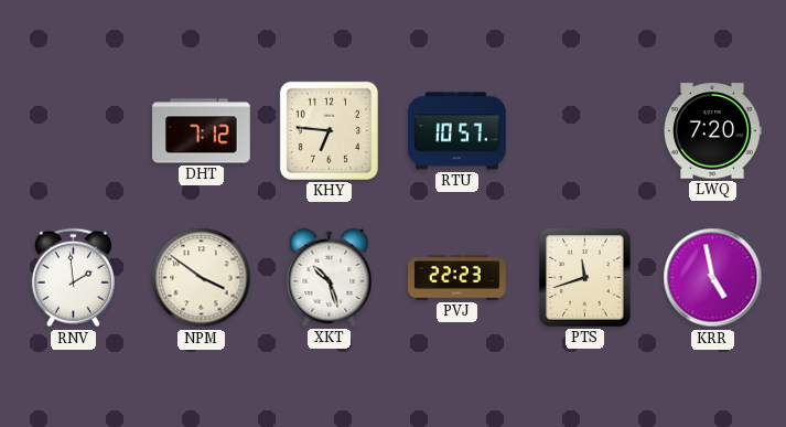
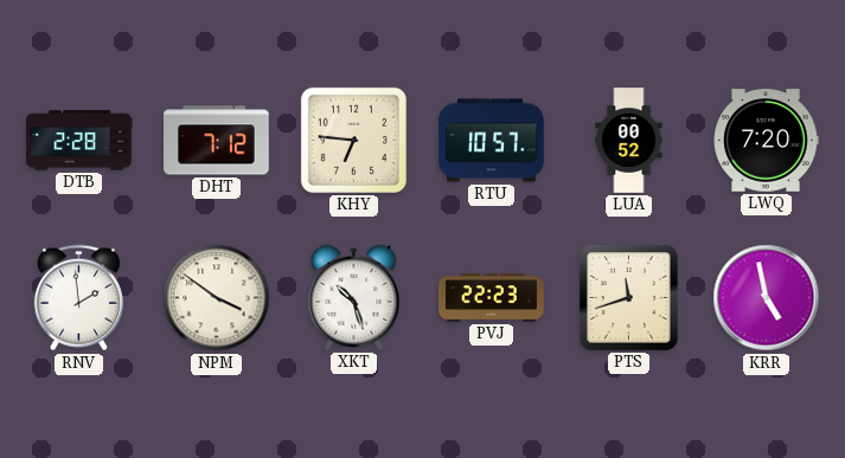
DTB: none -> 2:28
LUA: none -> 00:52
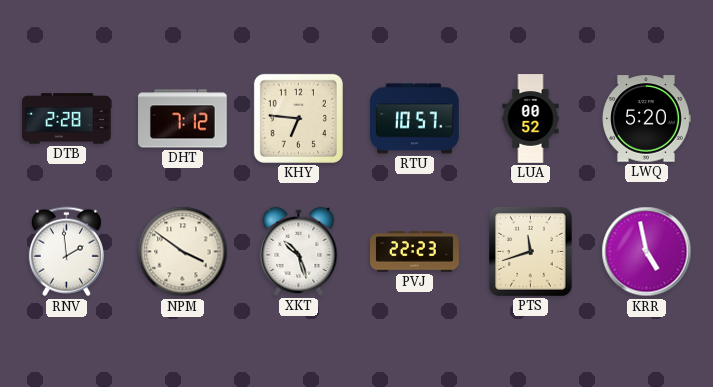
LWQ: 7:20 -> 5:20
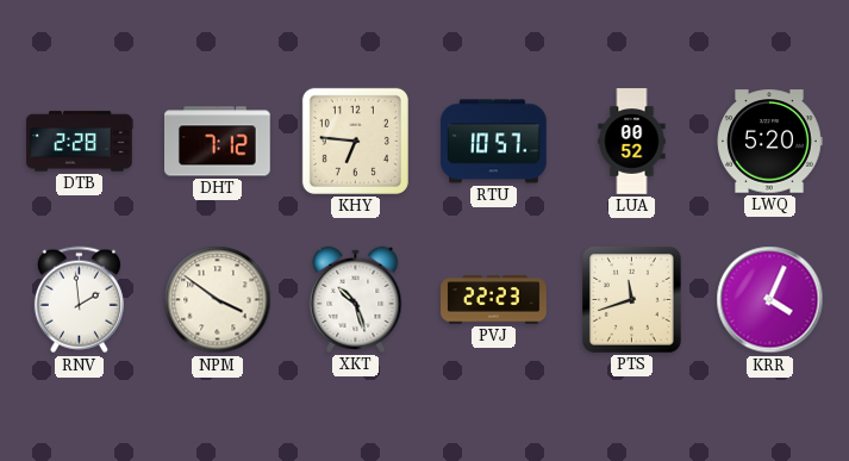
KRR: 4:58 -> 4:04
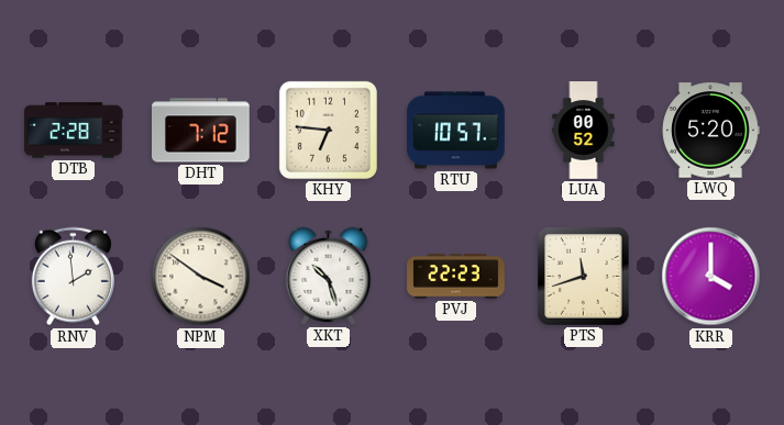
KRR: 4:04 -> 4:00
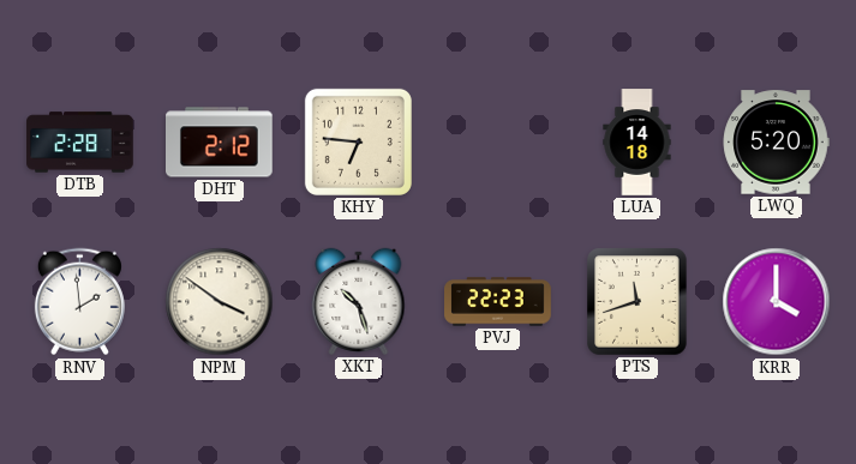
DHT: 7:12 -> 2:12
RTU: 10:57 -> none
LUA: 00:52 -> 14:18
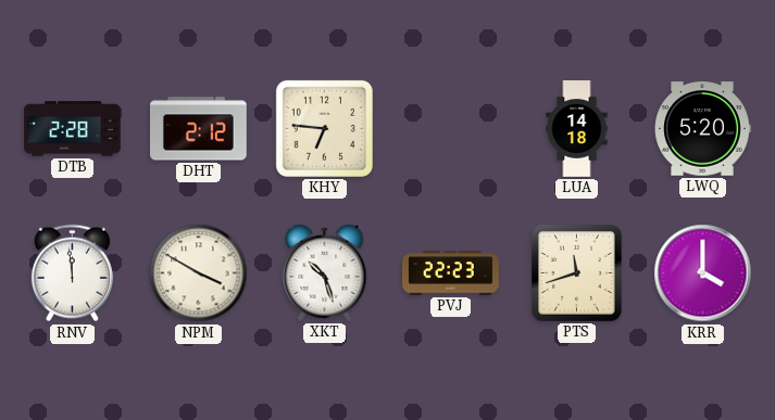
RNV: 1:59 -> 11:59
NPM: 3:51 -> 3:50
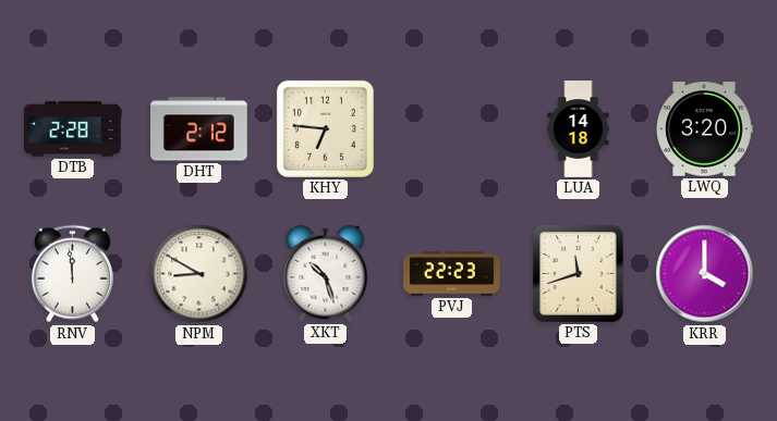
LWQ: 5:20 -> 3:20
NPM: 3:50 -> 8:50
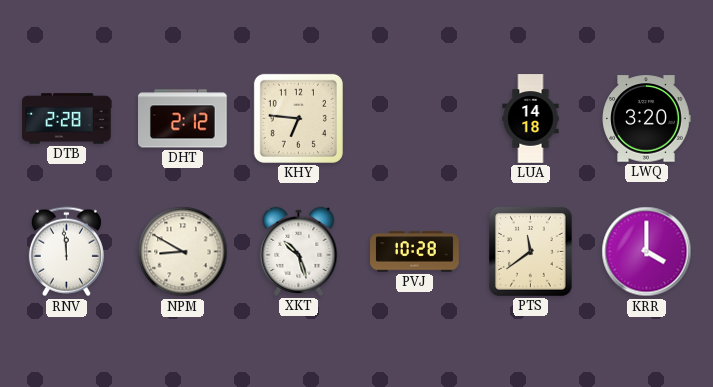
PVJ: 22:23 -> 10:28
PTS: 11:42 -> 11:39
